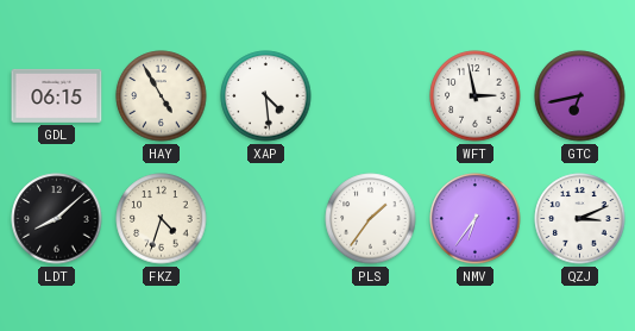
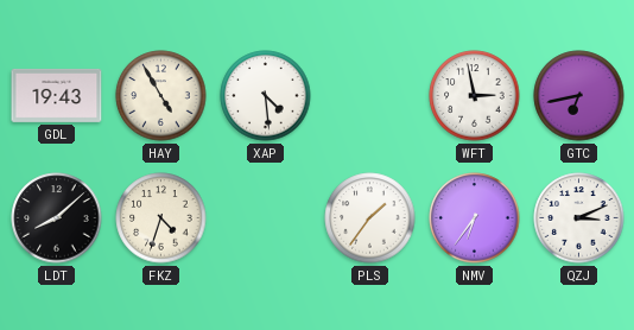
GDL: 06:15 -> 19:43
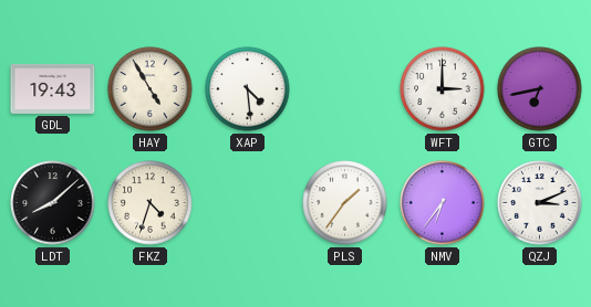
WFT: 2:58 -> 3:00
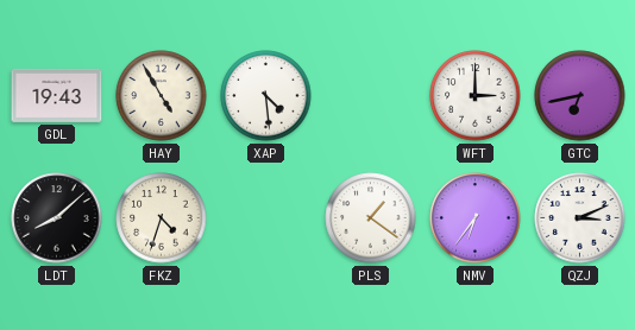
PLS: 1:36 -> 1:21
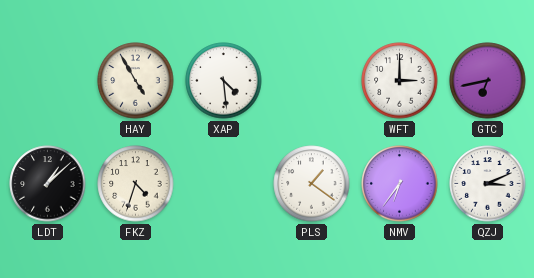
GDL: 19:43 -> none
LDT: 8:08 -> 1:08
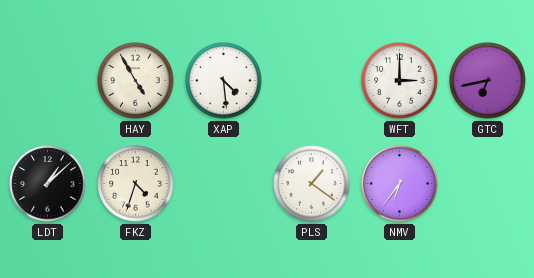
QZJ: 3:11 -> none
